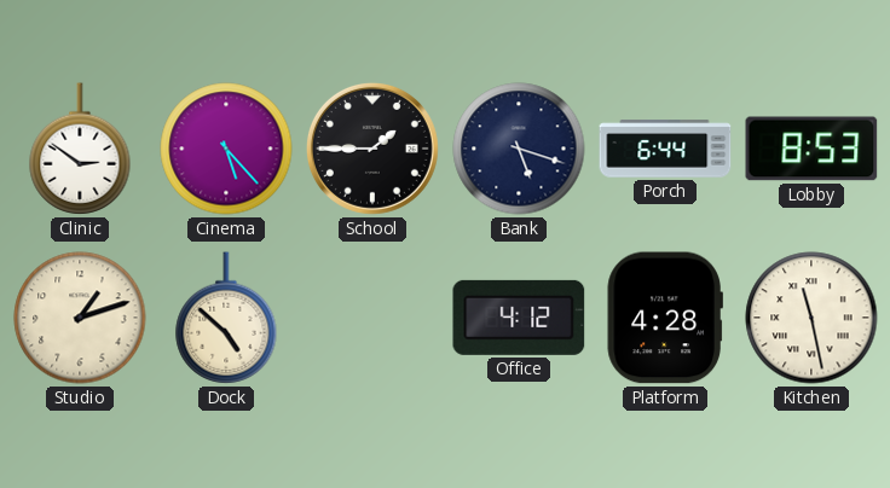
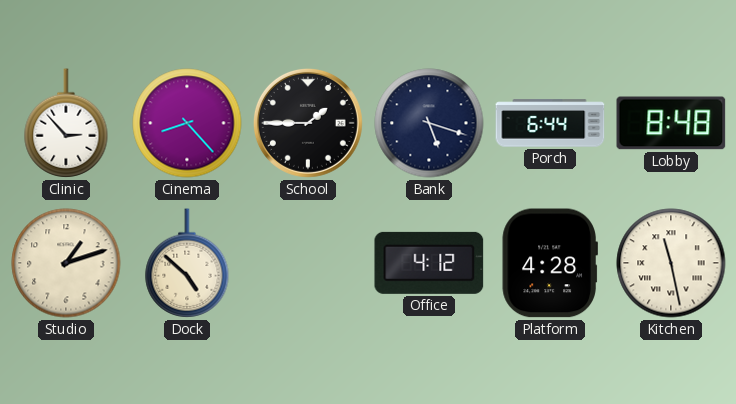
Clinic: 2:51 -> 2:53
Cinema: 5:23 -> 8:23
Lobby: 8:53 -> 8:48
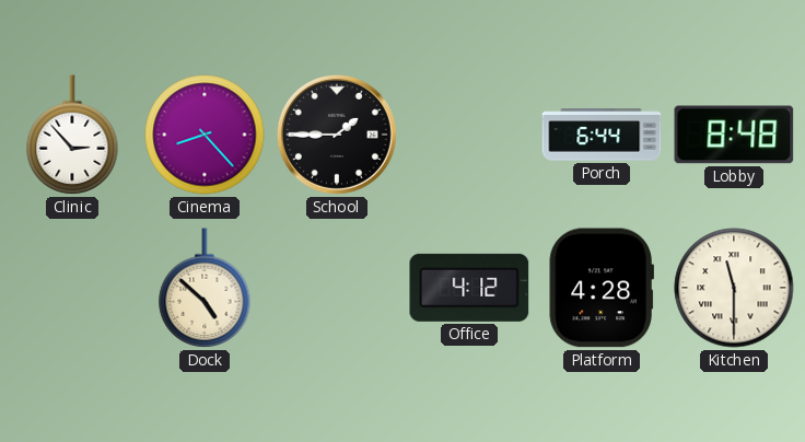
Bank: 5:18 -> none
Studio: 1:12 -> none
Kitchen: 11:28 -> 11:30
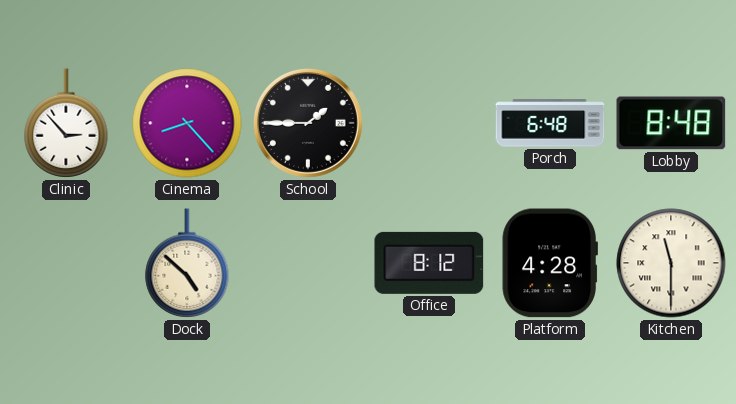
Porch: 6:44 -> 6:48
Office: 4:12 -> 8:12
